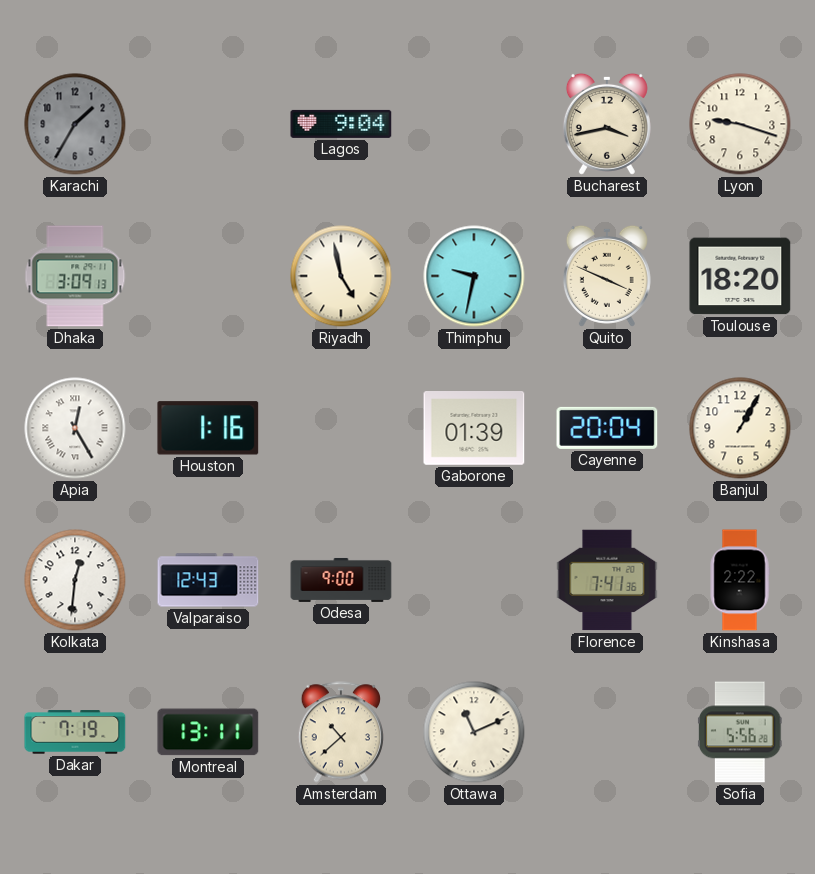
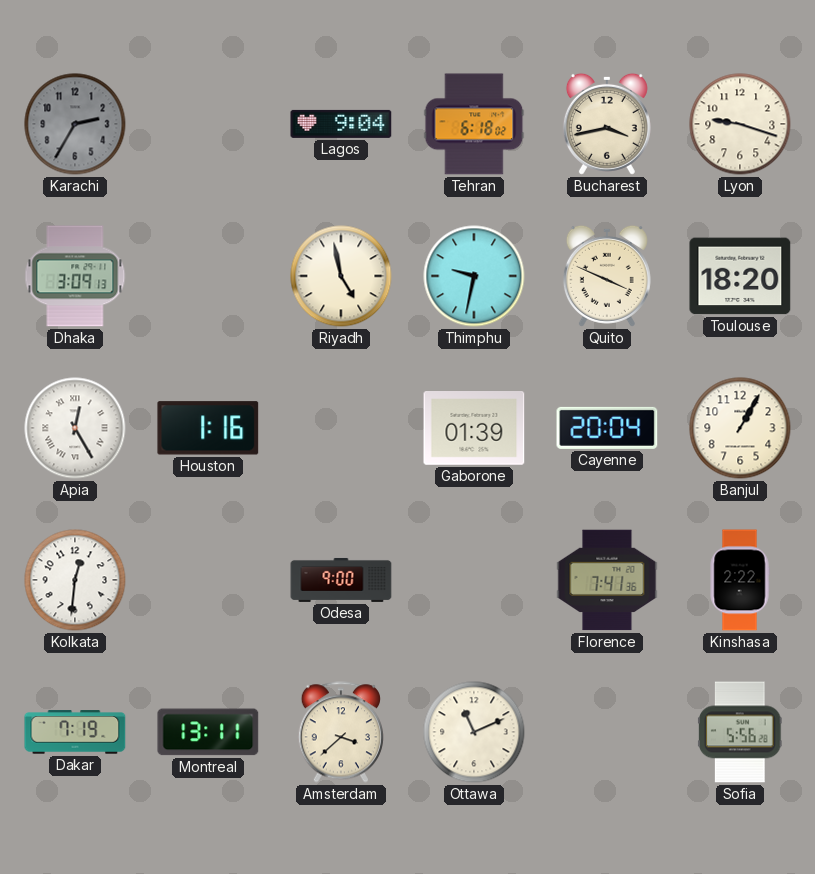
Karachi: 1:35 -> 2:35
Tehran: none -> 6:18
Valparaiso: 12:43 -> none
Amsterdam: 10:38 -> 3:38
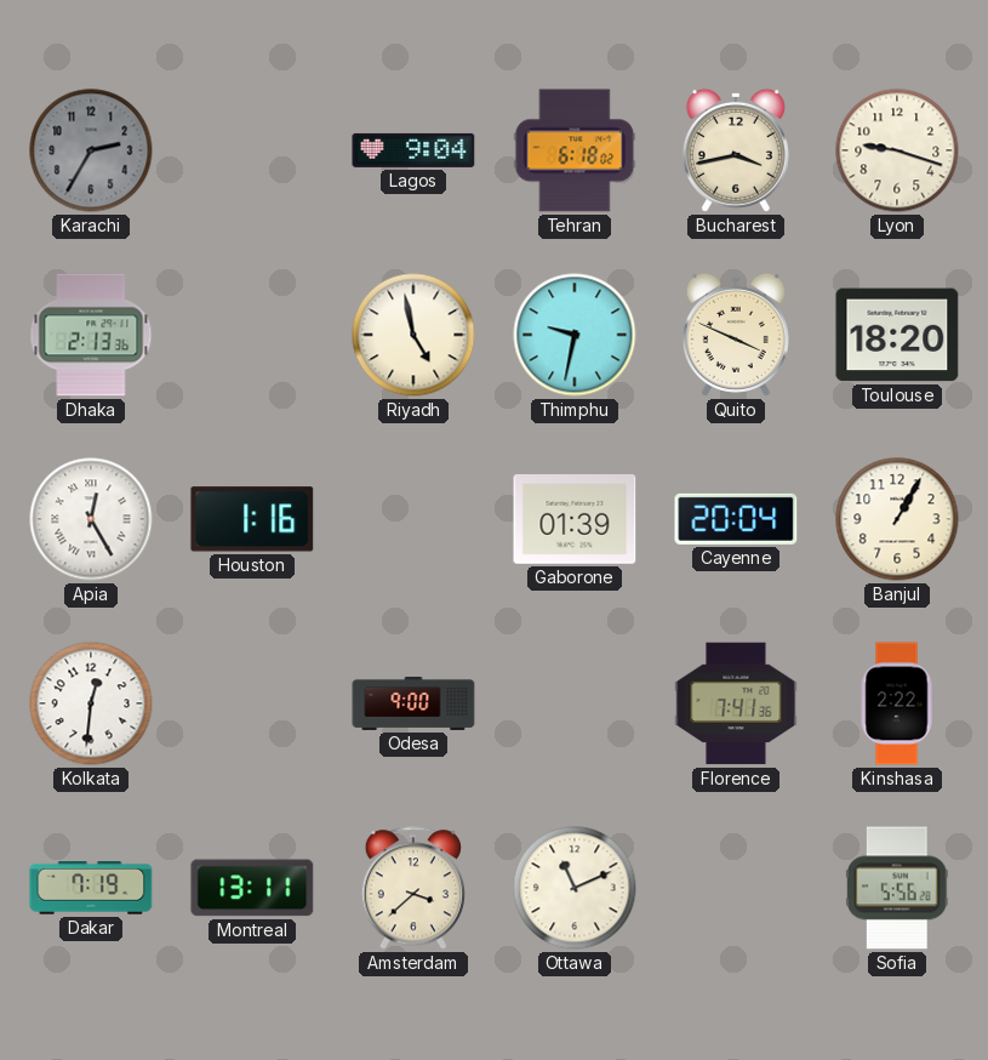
Dhaka: 3:09 -> 2:13
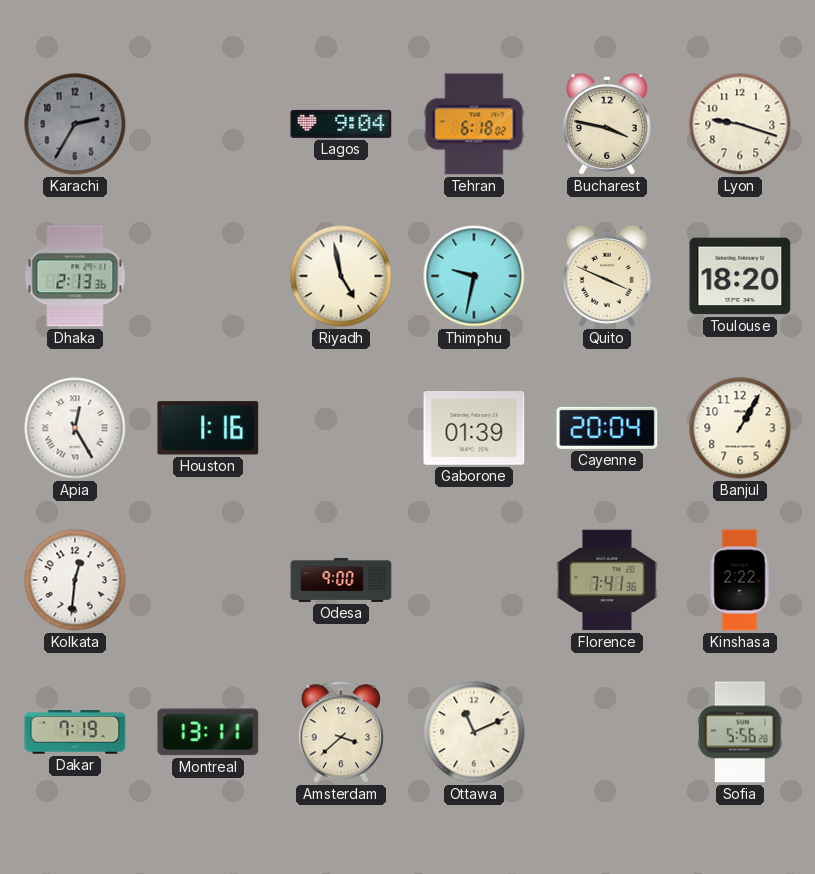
Bucharest: 3:43 -> 3:47
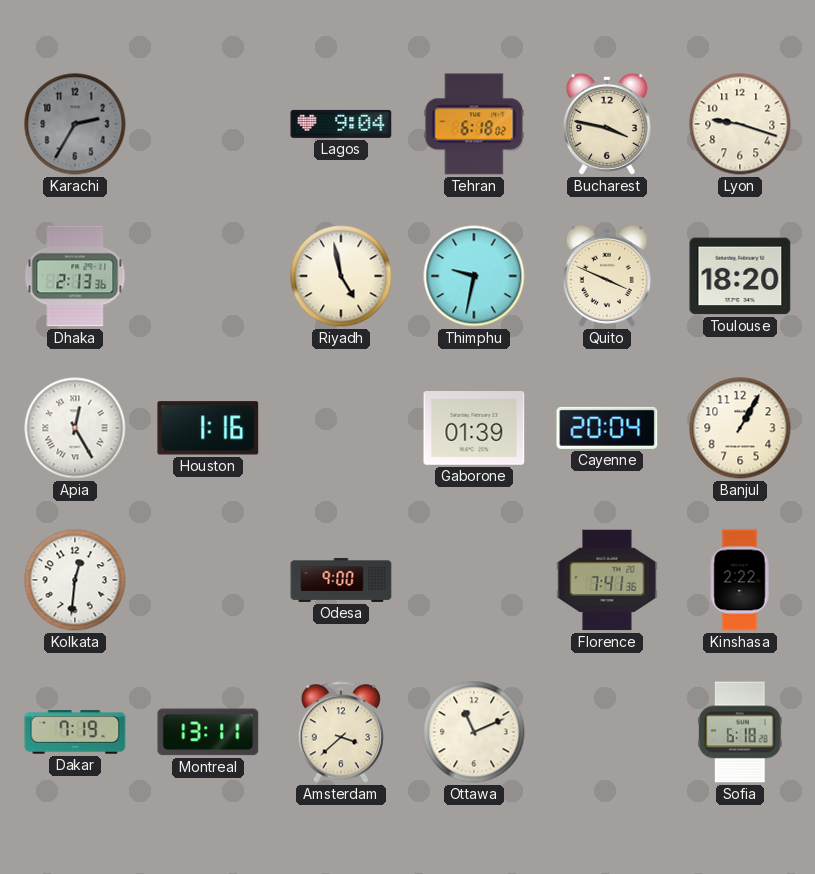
Sofia: 5:56 -> 6:18
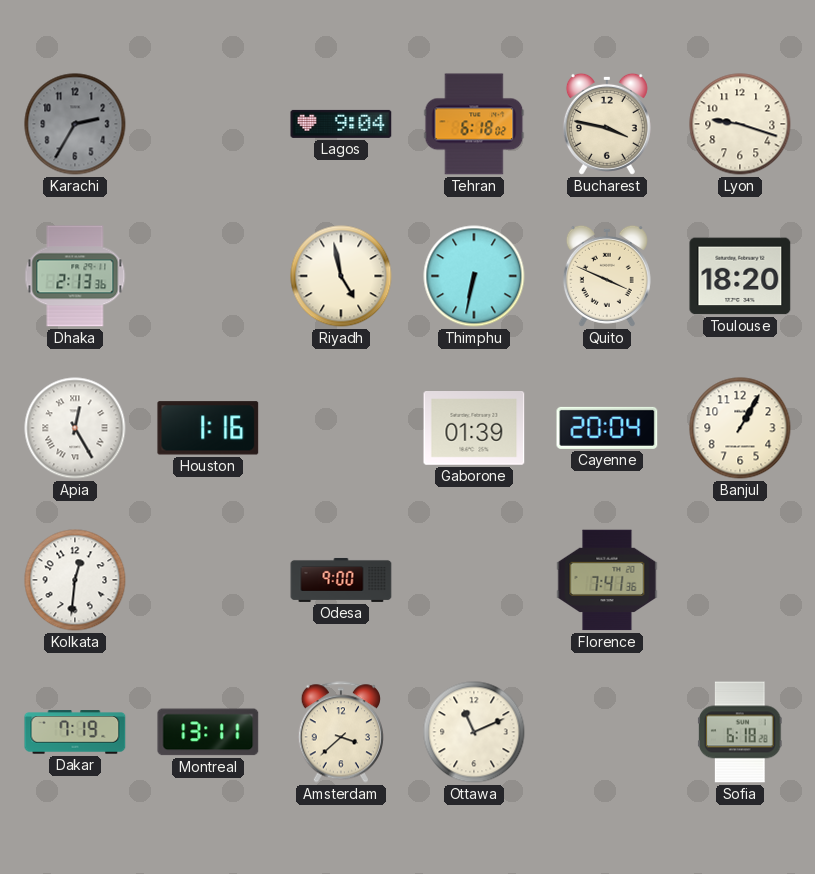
Thimphu: 9:32 -> 6:32
Kinshasa: 2:22 -> none
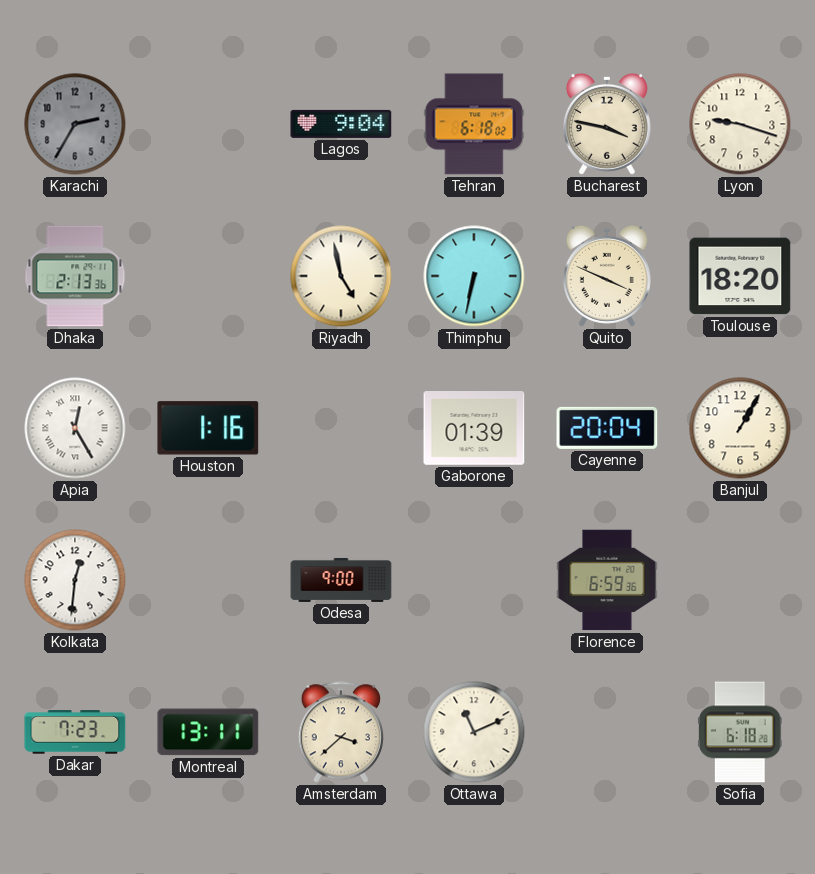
Florence: 7:41 -> 6:59
Dakar: 7:19 -> 7:23
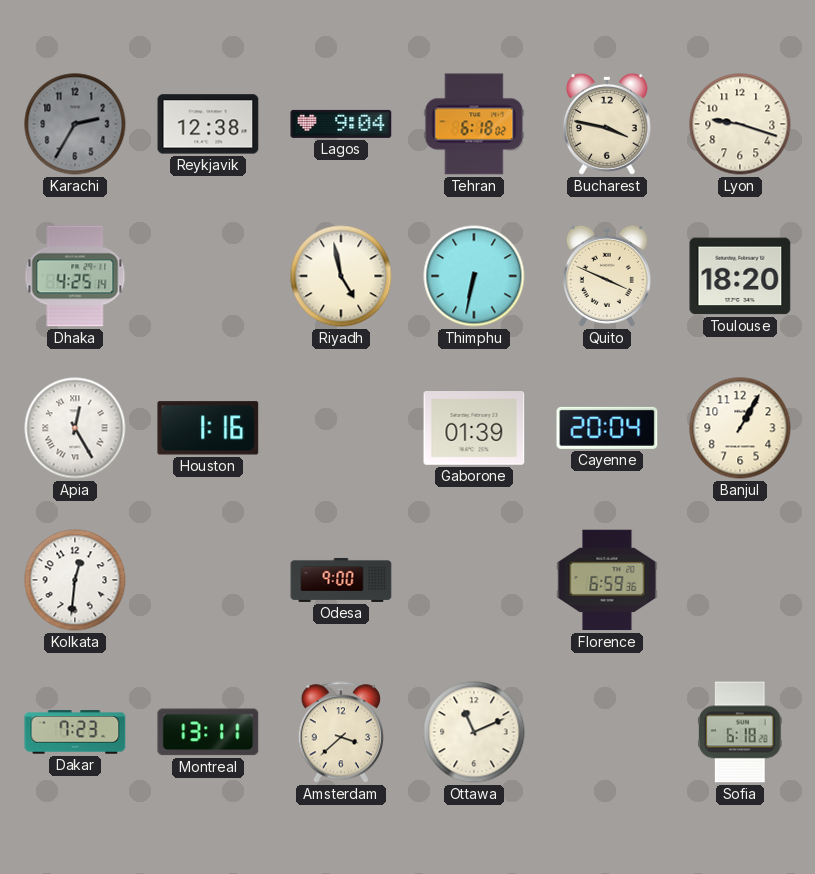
Reykjavik: none -> 12:38
Dhaka: 2:13 -> 4:25
